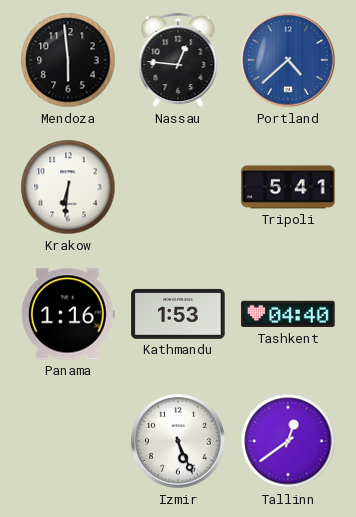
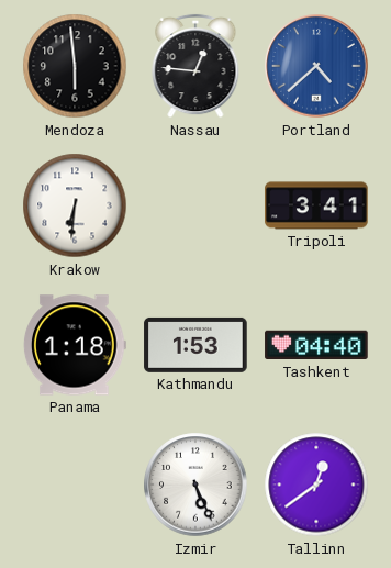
Tripoli: 5:41 -> 3:41
Panama: 1:16 -> 1:18
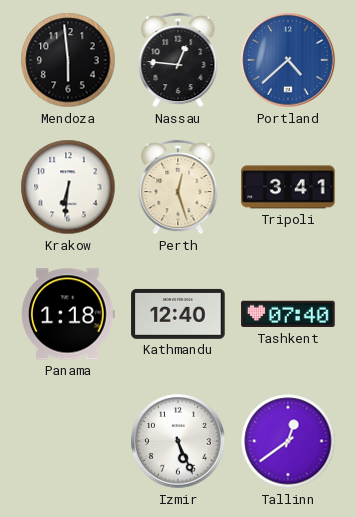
Perth: none -> 12:27
Kathmandu: 1:53 -> 12:40
Tashkent: 04:40 -> 07:40
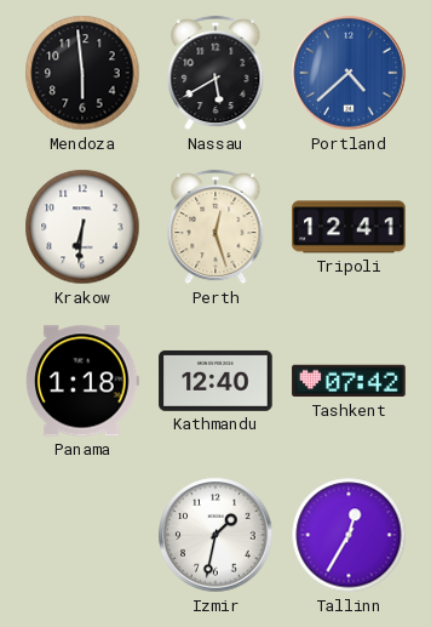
Nassau: 12:46 -> 5:40
Tripoli: 3:41 -> 12:41
Tashkent: 07:40 -> 07:42
Izmir: 5:26 -> 1:32
Tallinn: 12:39 -> 12:35
